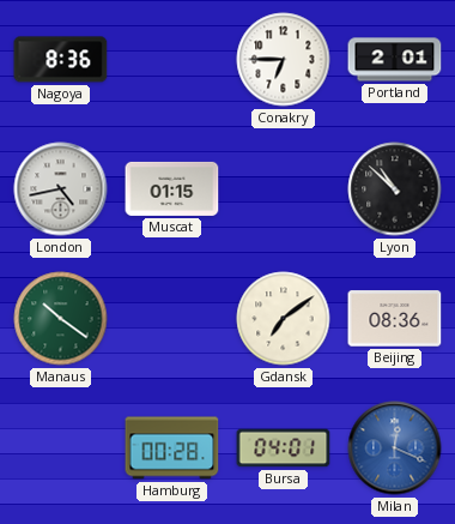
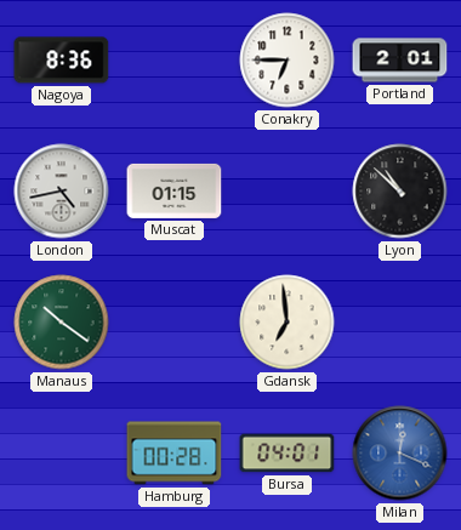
Gdansk: 7:09 -> 6:59
Beijing: 08:36 -> none
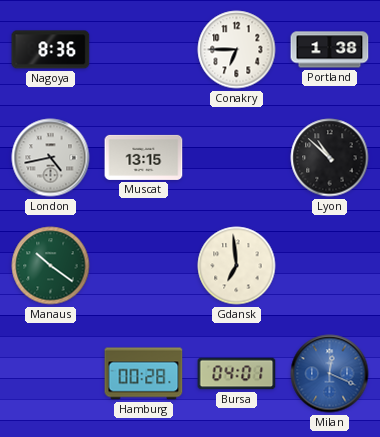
Portland: 2:01 -> 1:38
Muscat: 01:15 -> 13:15
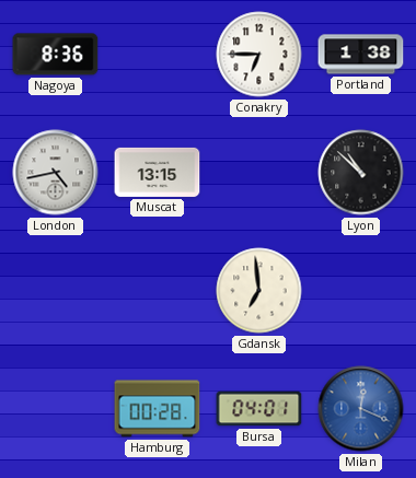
Manaus: 10:21 -> none
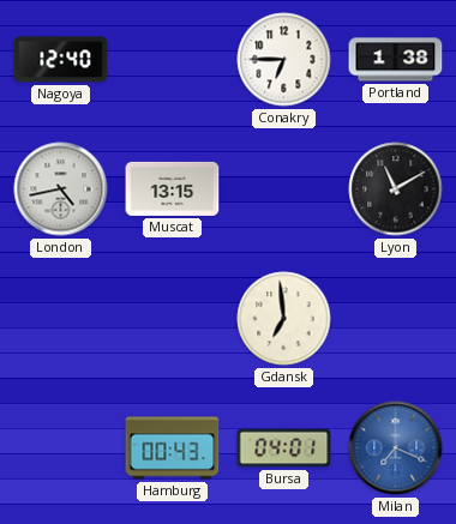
Nagoya: 8:36 -> 12:40
Lyon: 10:52 -> 11:10
Hamburg: 00:28 -> 00:43
Milan: 12:19 -> 7:19
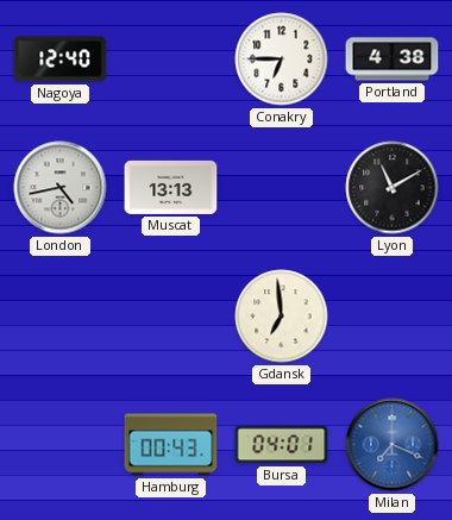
Portland: 1:38 -> 4:38
Muscat: 13:15 -> 13:13
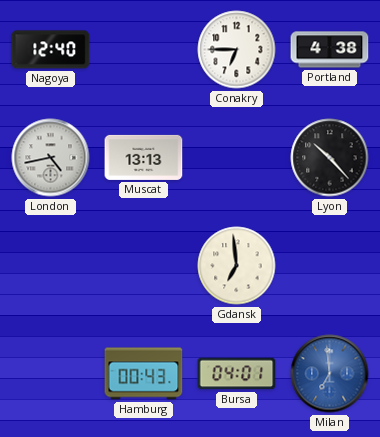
Lyon: 11:10 -> 10:23
Milan: 7:19 -> 6:59
